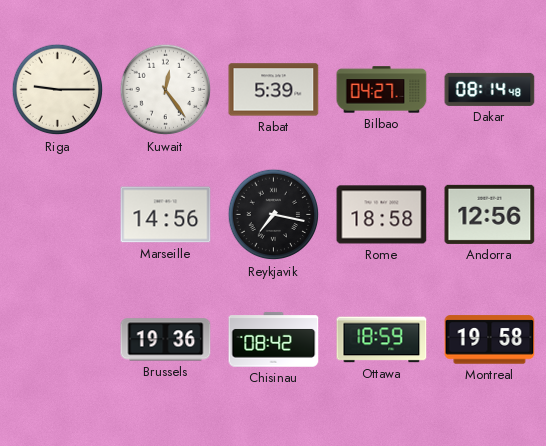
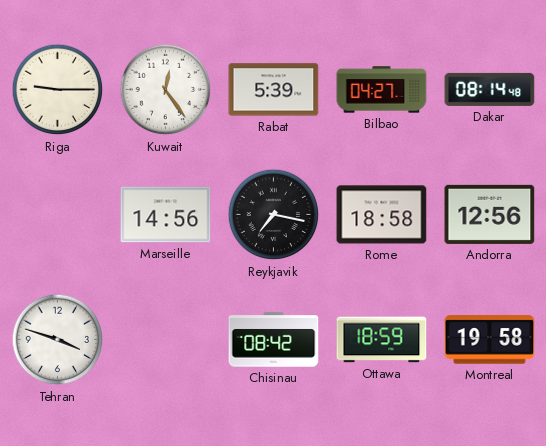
Tehran: none -> 3:48
Brussels: 19:36 -> none
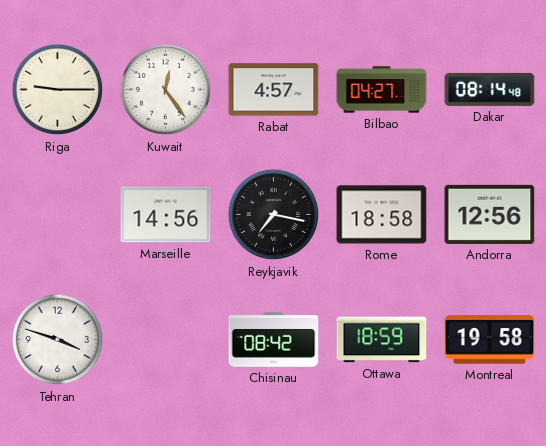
Rabat: 5:39 -> 4:57
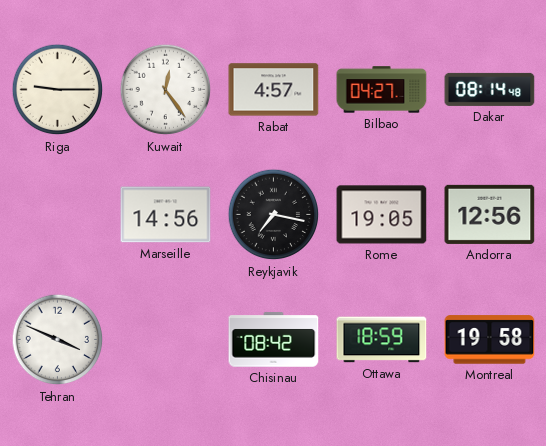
Rome: 18:58 -> 19:05
Tehran: 3:48 -> 3:49
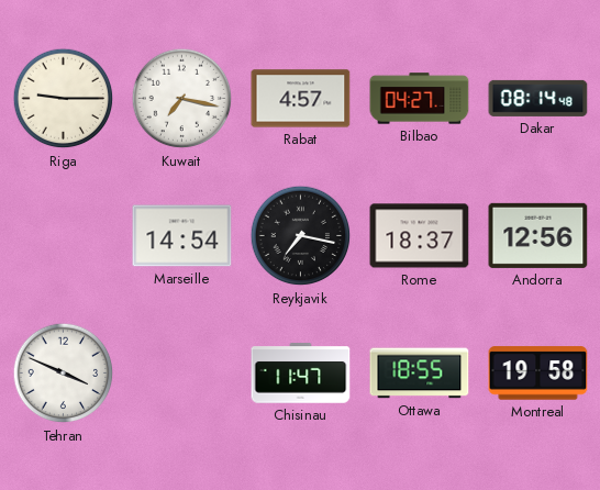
Kuwait: 12:24 -> 7:17
Marseille: 14:56 -> 14:54
Rome: 19:05 -> 18:37
Chisinau: 08:42 -> 11:47
Ottawa: 18:59 -> 18:55
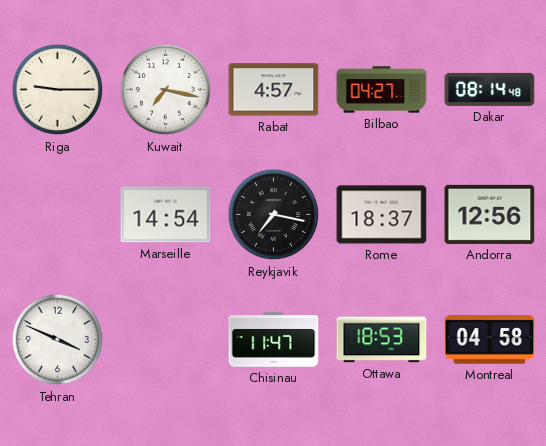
Ottawa: 18:55 -> 18:53
Montreal: 19:58 -> 04:58
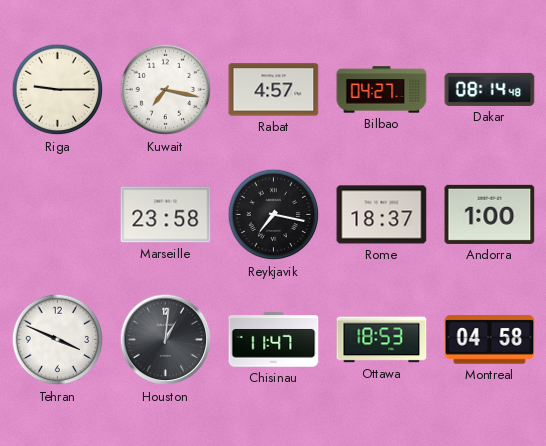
Marseille: 14:54 -> 23:58
Andorra: 12:56 -> 1:00
Houston: none -> 1:01
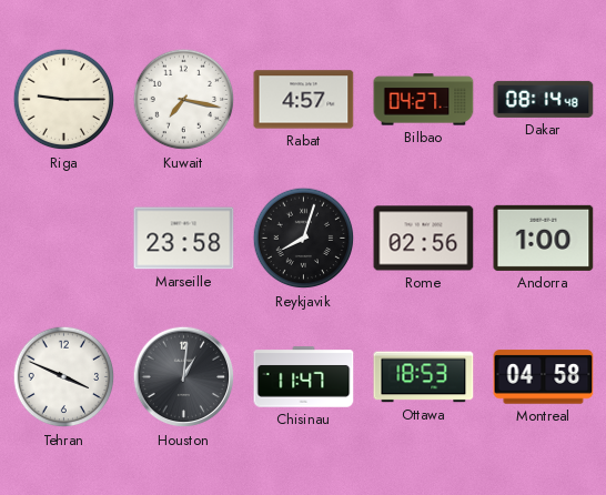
Reykjavik: 7:17 -> 8:03
Rome: 18:37 -> 02:56
